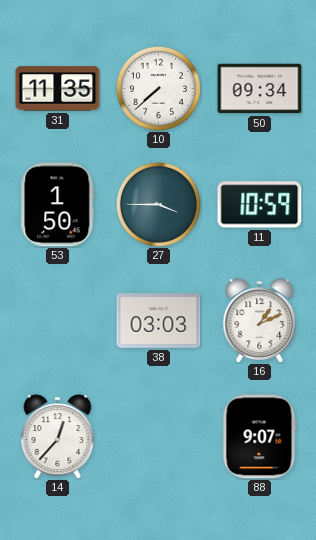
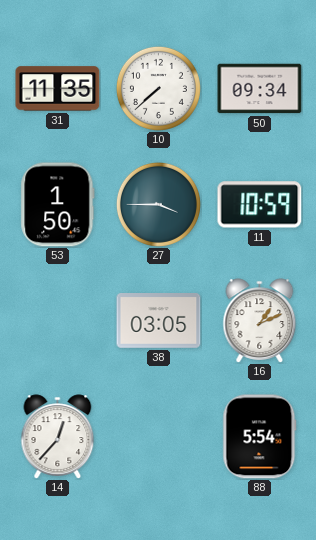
38: 03:03 -> 03:05
88: 9:07 -> 5:54
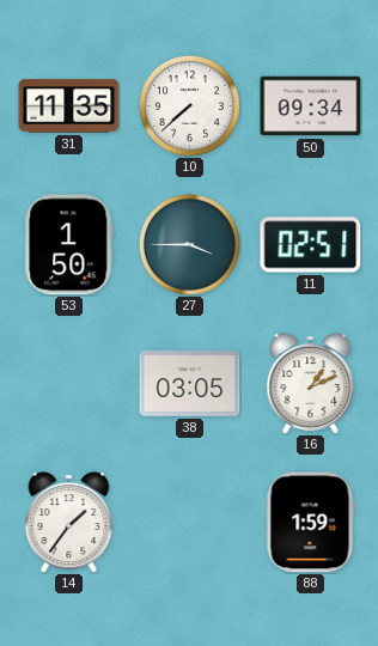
11: 10:59 -> 02:51
14: 12:37 -> 1:36
88: 5:54 -> 1:59
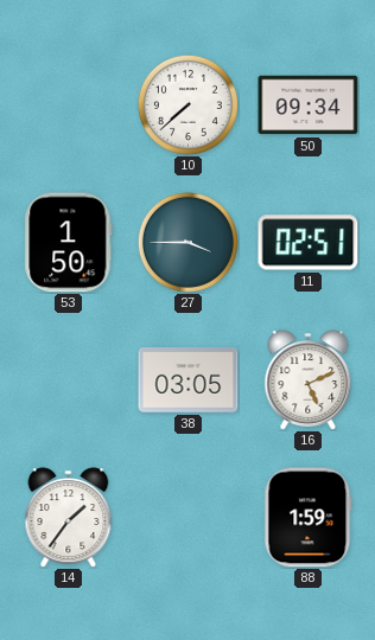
31: 11:35 -> none
16: 1:11 -> 5:11
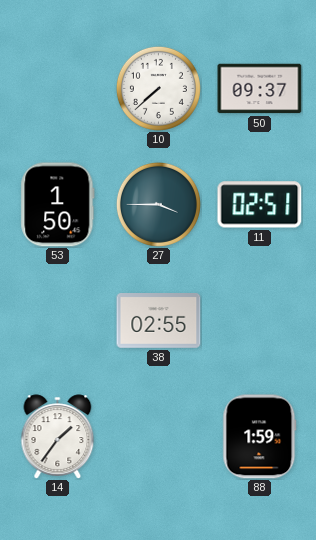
50: 09:34 -> 09:37
38: 03:05 -> 02:55
16: 5:11 -> none
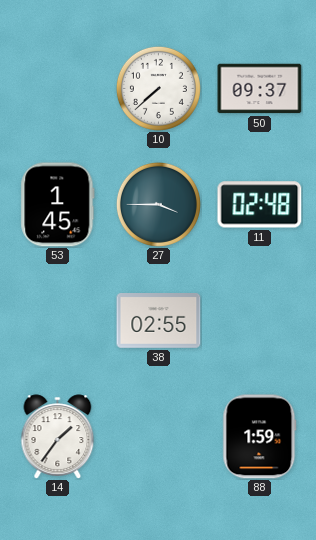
53: 1:50 -> 1:45
11: 02:51 -> 02:48
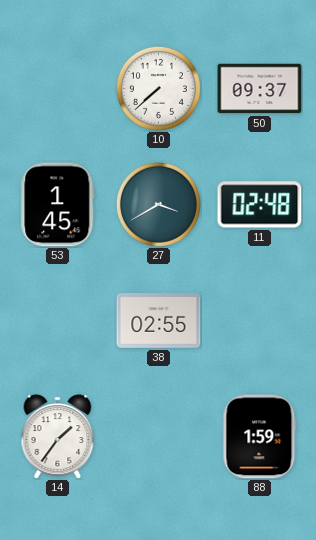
27: 3:45 -> 3:40
